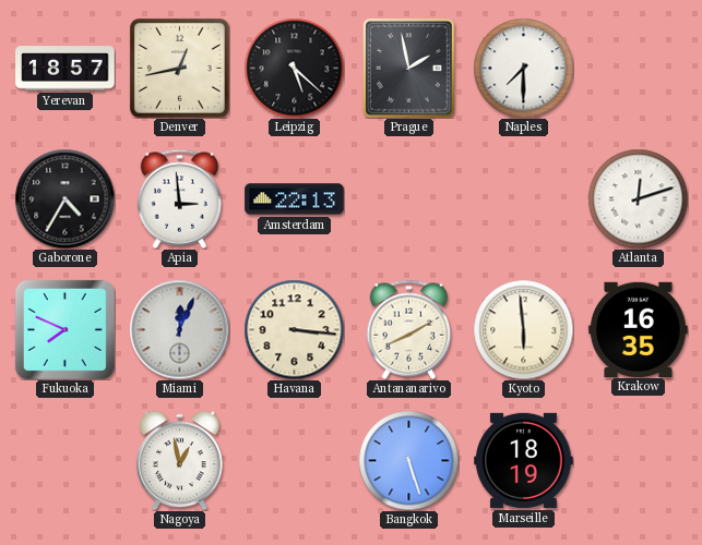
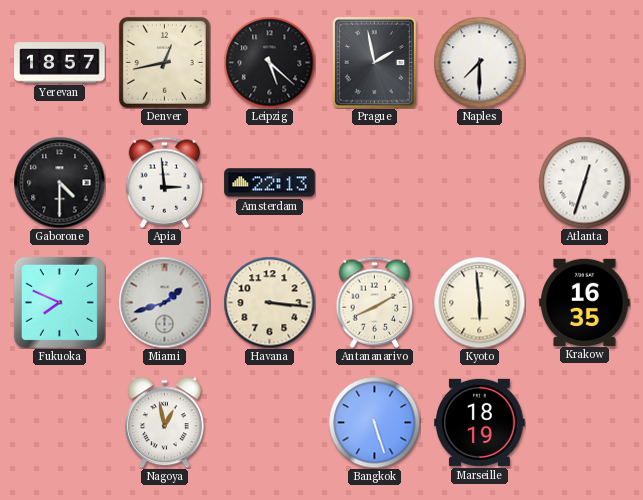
Gaborone: 4:35 -> 4:30
Atlanta: 12:12 -> 12:33
Miami: 12:04 -> 1:42
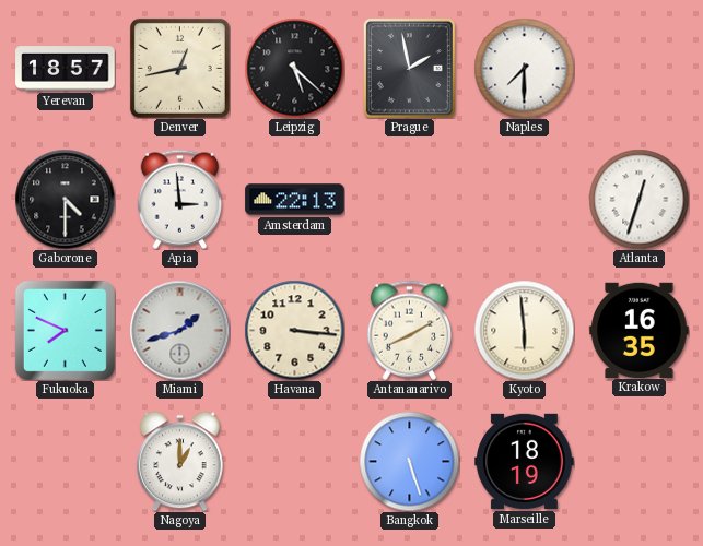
Nagoya: 12:58 -> 1:00
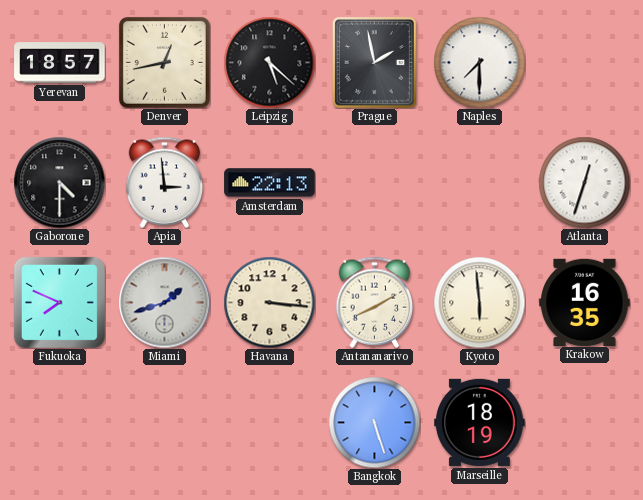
Nagoya: 1:00 -> none
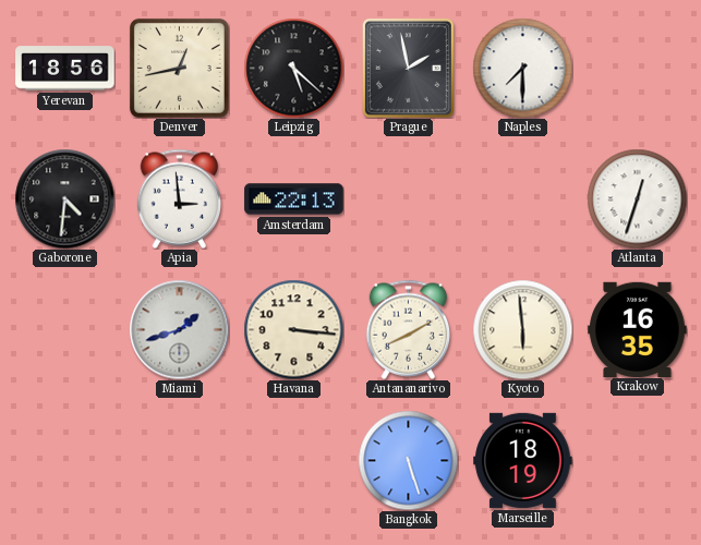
Yerevan: 18:57 -> 18:56
Gaborone: 4:30 -> 4:31
Fukuoka: 7:49 -> none
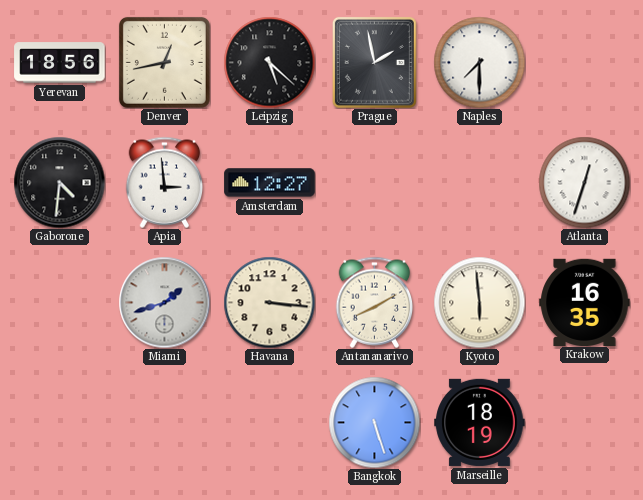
Amsterdam: 22:13 -> 12:27
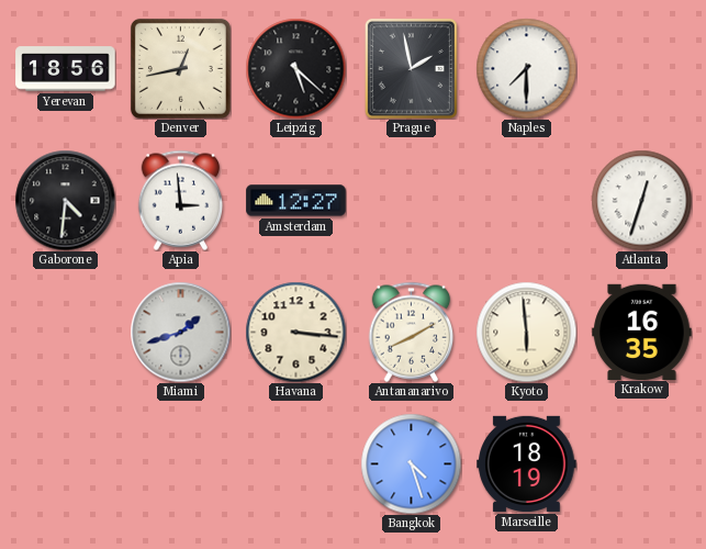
Bangkok: 5:27 -> 4:27
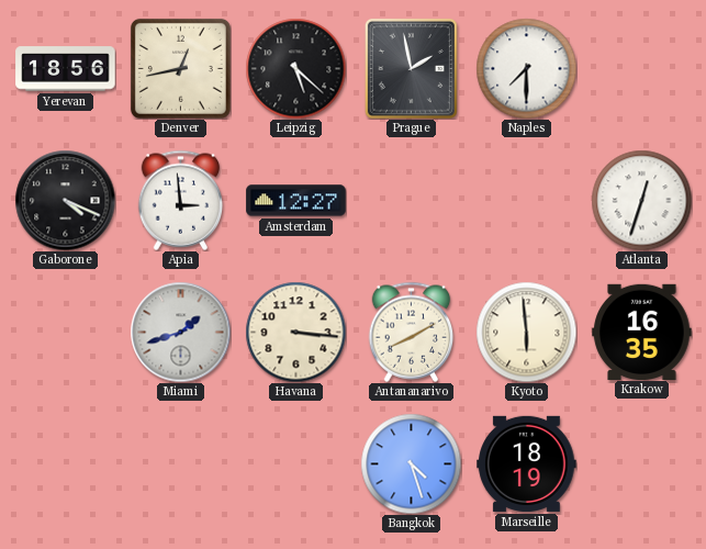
Gaborone: 4:31 -> 4:19
